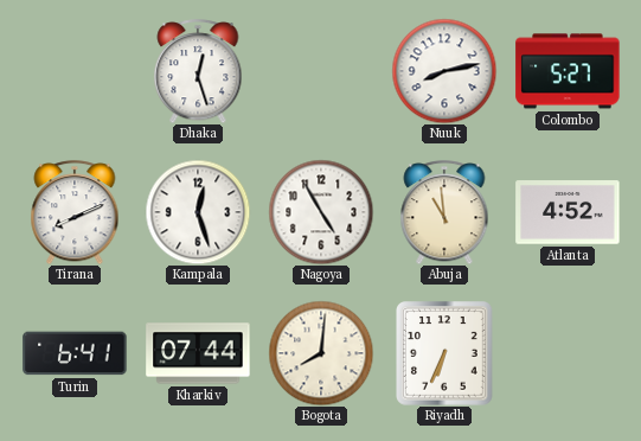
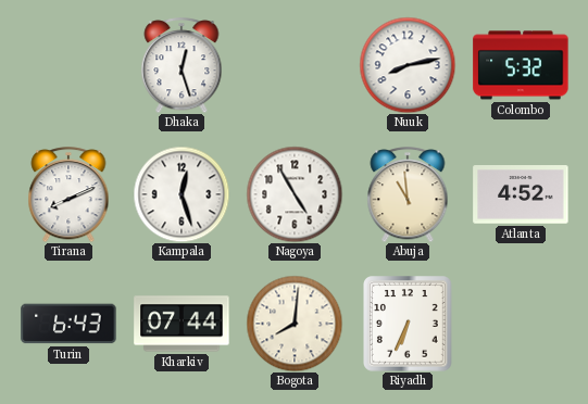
Colombo: 5:27 -> 5:32
Turin: 6:41 -> 6:43
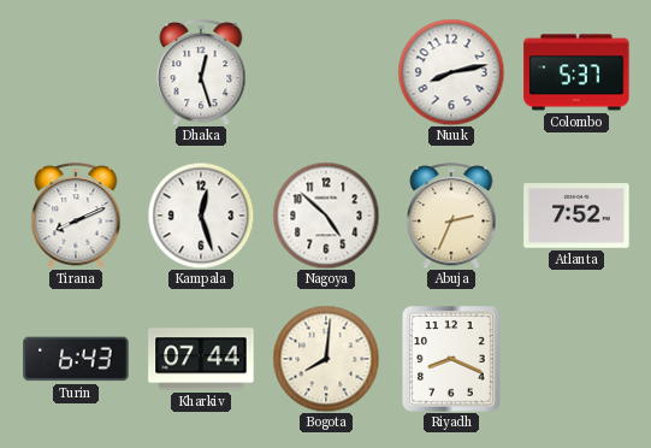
Colombo: 5:32 -> 5:37
Nagoya: 4:55 -> 4:52
Abuja: 10:59 -> 2:34
Atlanta: 4:52 -> 7:52
Riyadh: 6:34 -> 8:19
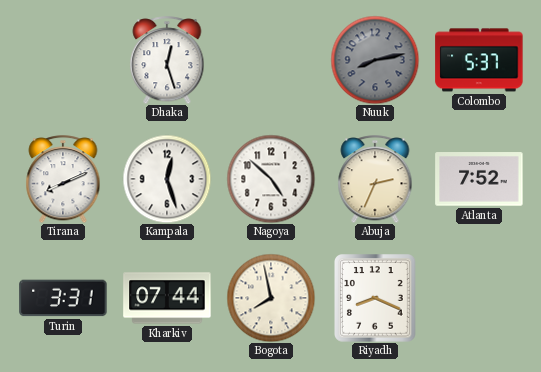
Nuuk dial: white -> grey
Turin: 6:43 -> 3:31
Bogota: 8:01 -> 7:58
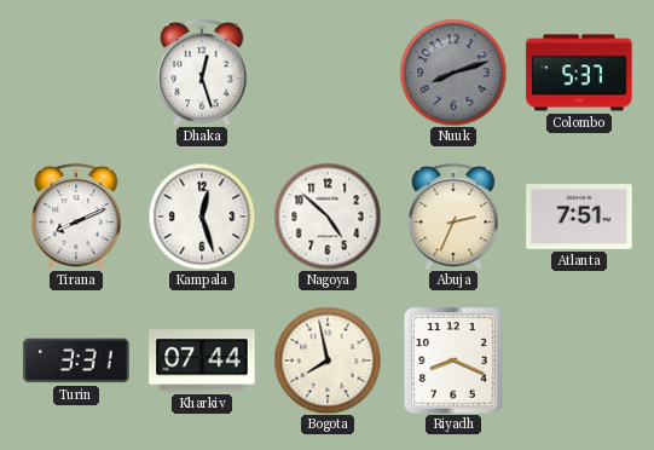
Nuuk: 8:13 -> 8:12
Atlanta: 7:52 -> 7:51
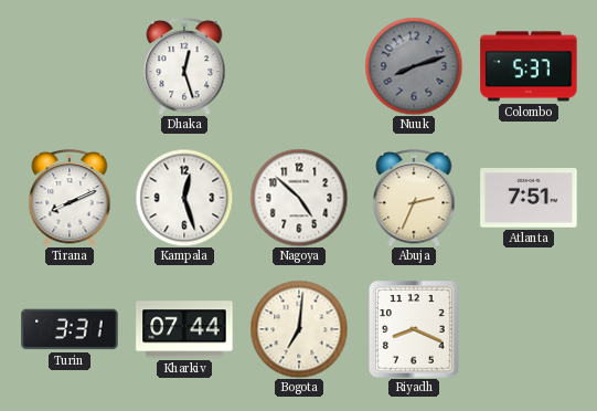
Bogota: 7:58 -> 7:01
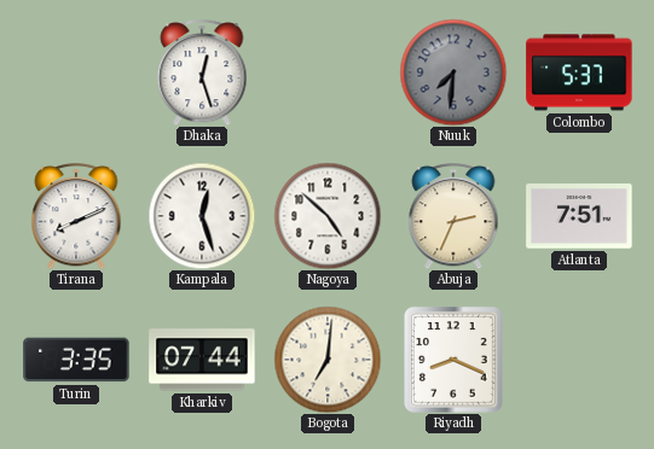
Nuuk: 8:12 -> 7:31
Turin: 3:31 -> 3:35
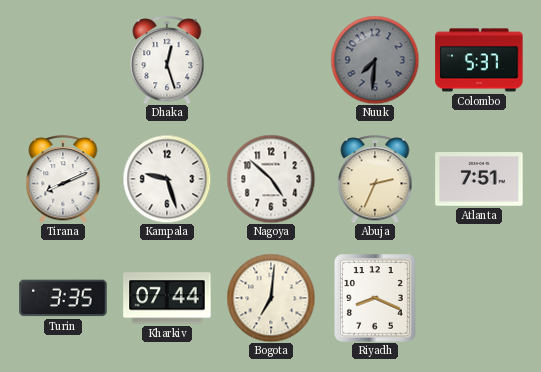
Kampala: 12:27 -> 9:27
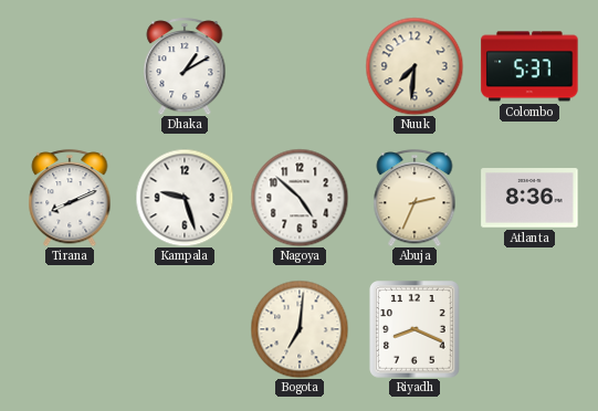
Dhaka: 12:27 -> 1:10
Nuuk dial: grey -> cream
Atlanta: 7:51 -> 8:36
Turin: 3:35 -> none
Kharkiv: 07:44 -> none
